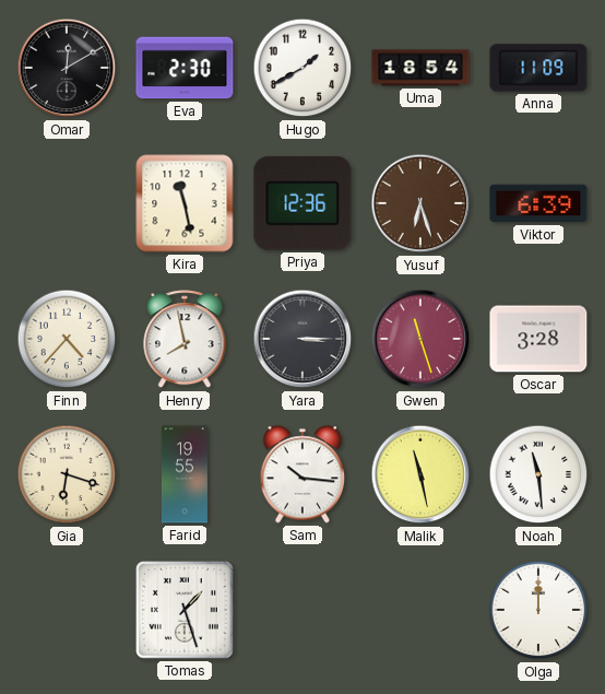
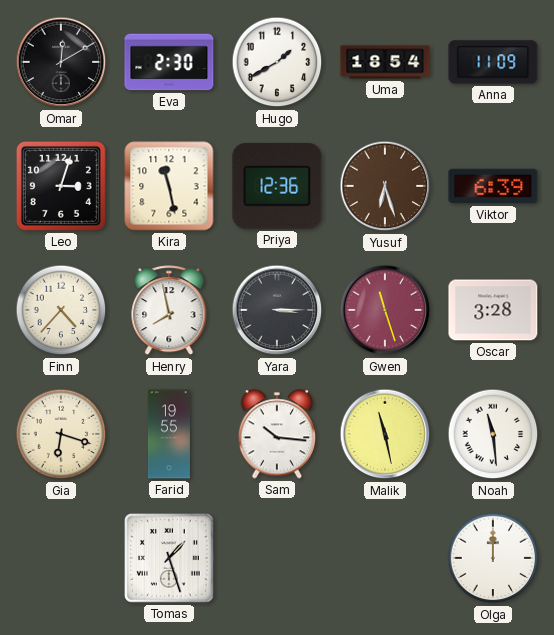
Leo: none -> 3:03
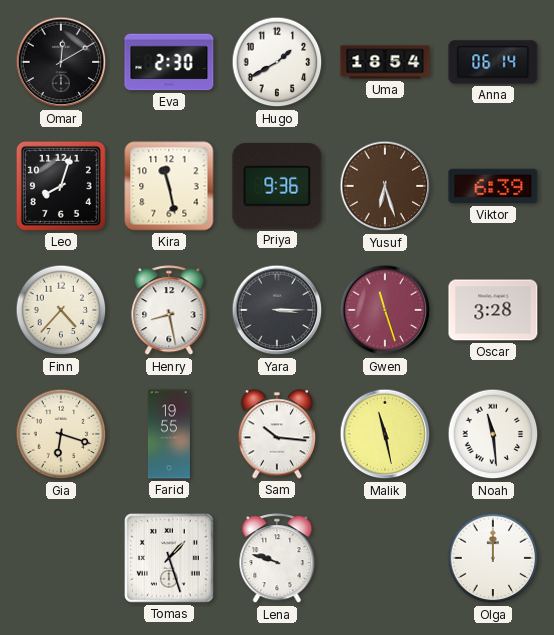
Anna: 11:09 -> 06:14
Leo: 3:03 -> 8:03
Priya: 12:36 -> 9:36
Henry: 7:58 -> 8:28
Lena: none -> 9:48
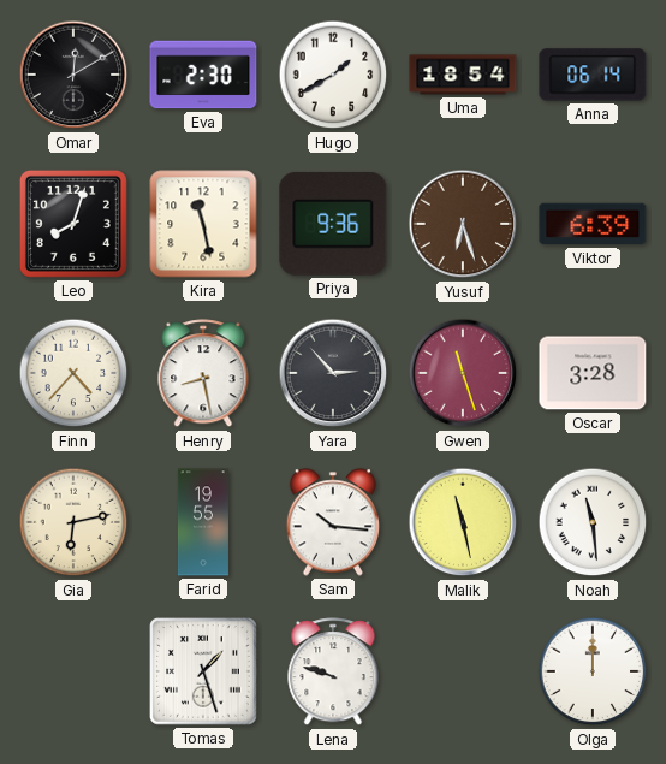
Yara: 3:15 -> 2:53
Gia: 6:18 -> 6:13
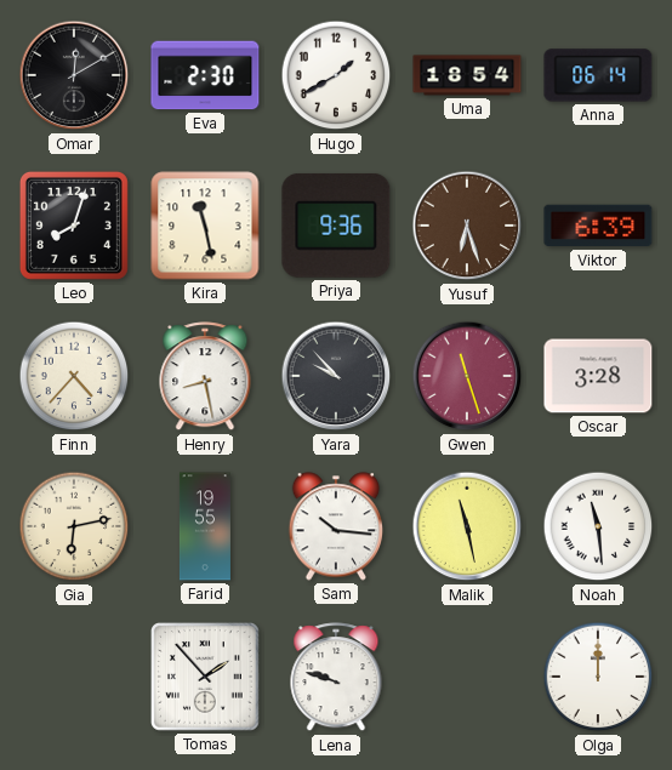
Yara: 2:53 -> 9:53
Tomas: 1:27 -> 1:53
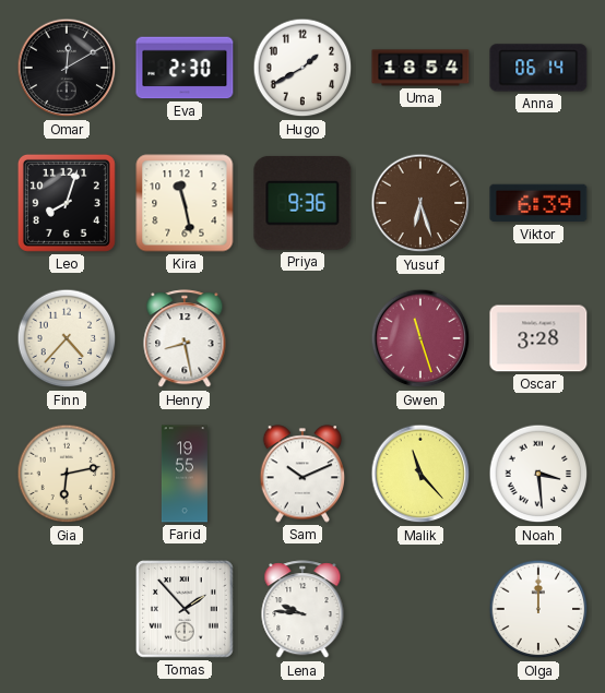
Yara: 9:53 -> none
Sam: 10:16 -> 10:11
Malik: 11:28 -> 11:23
Noah: 11:29 -> 3:29
Lena: 9:48 -> 9:46
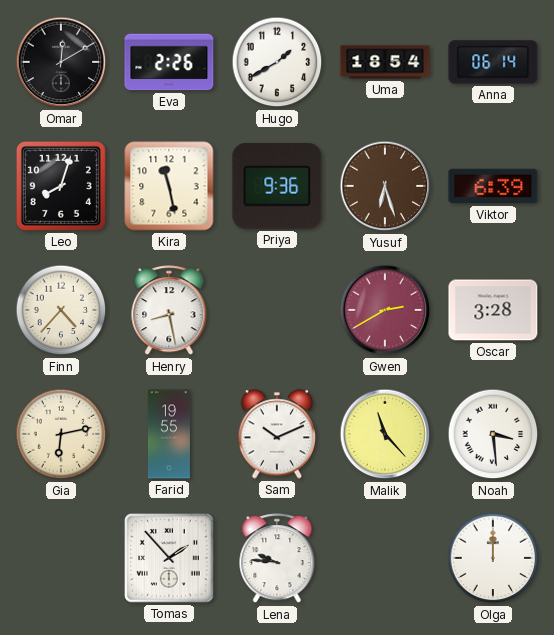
Eva: 2:30 -> 2:26
Gwen: 11:27 -> 2:40
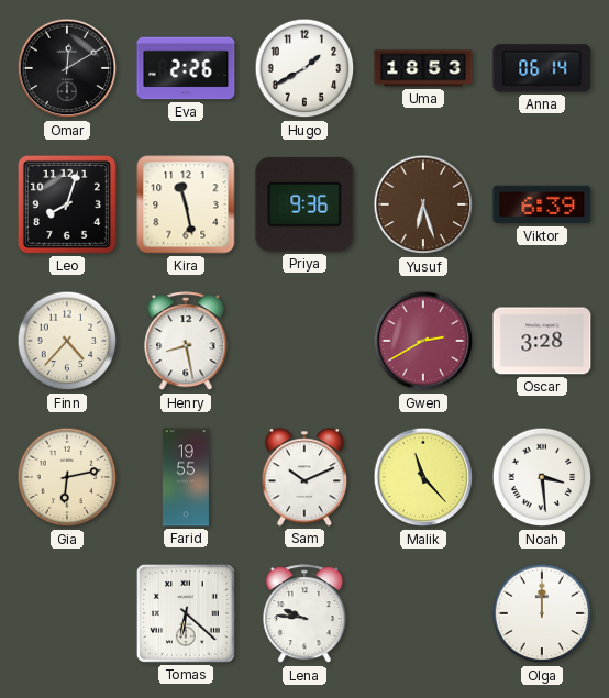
Uma: 18:54 -> 18:53
Tomas: 1:53 -> 6:22
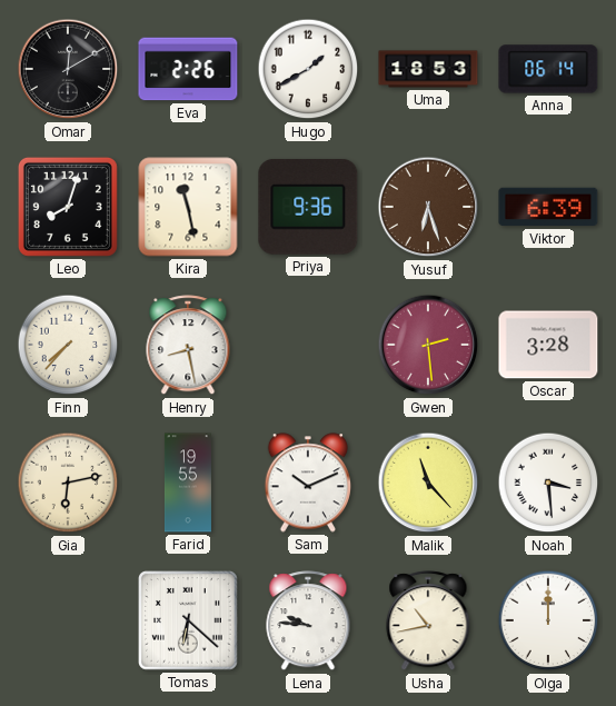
Finn: 4:37 -> 7:37
Gwen: 2:40 -> 2:29
Usha: none -> 10:43
